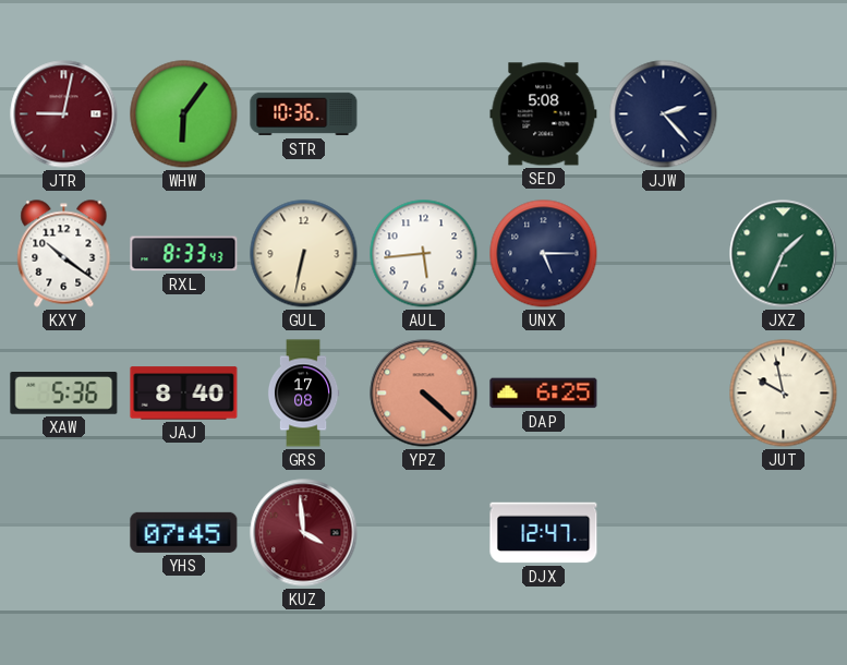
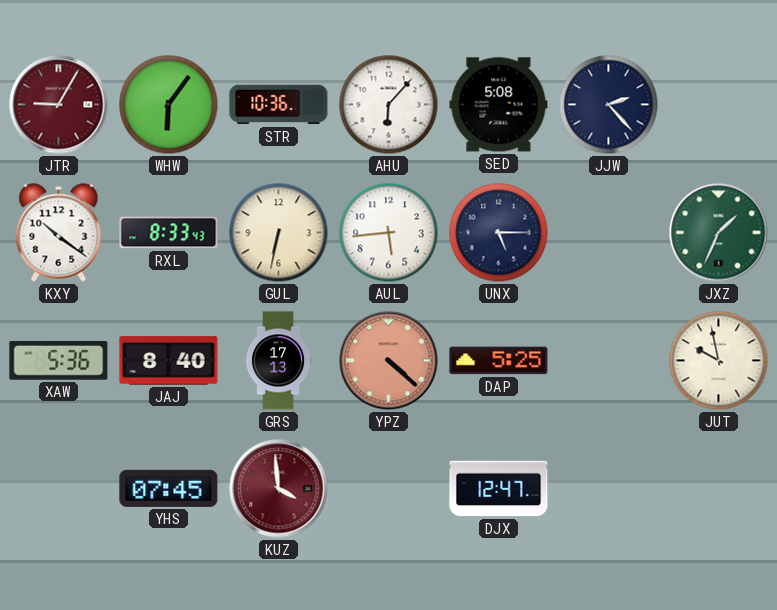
JTR: 9:02 -> 9:05
AHU: none -> 6:07
GRS: 17:08 -> 17:13
DAP: 6:25 -> 5:25
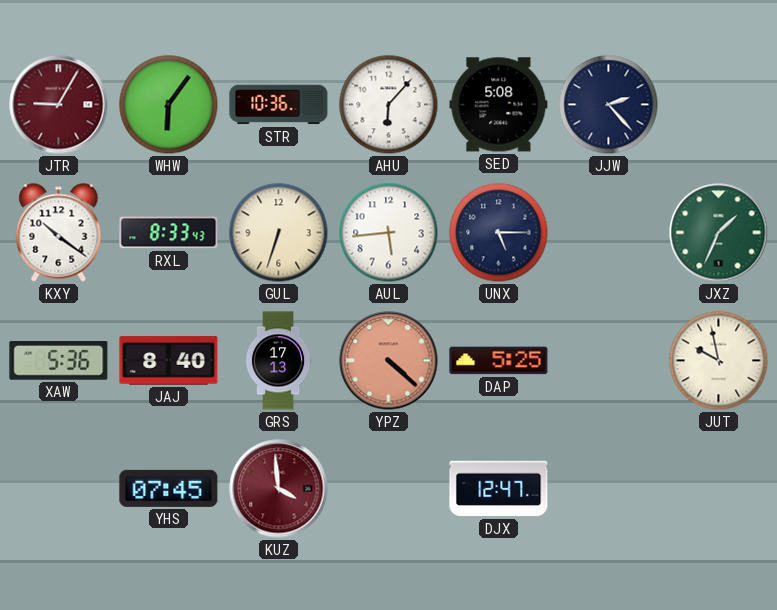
GUL: 6:32 -> 6:33
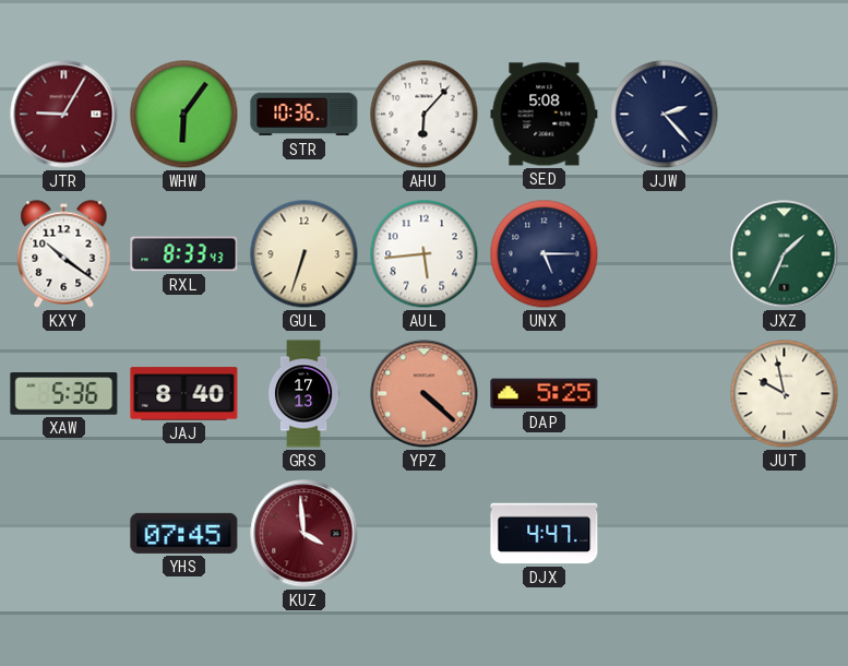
DJX: 12:47 -> 4:47
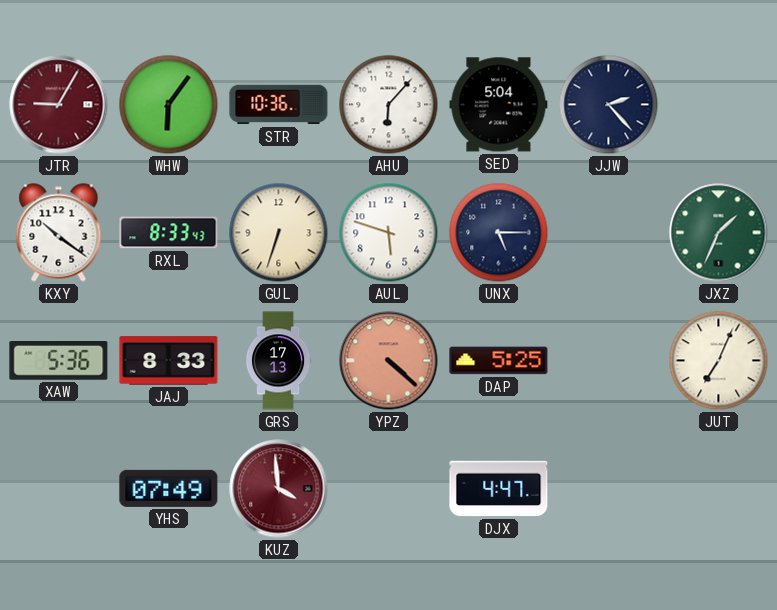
SED: 5:08 -> 5:04
AUL: 5:44 -> 5:48
JAJ: 8:40 -> 8:33
JUT: 9:58 -> 7:04
YHS: 07:45 -> 07:49
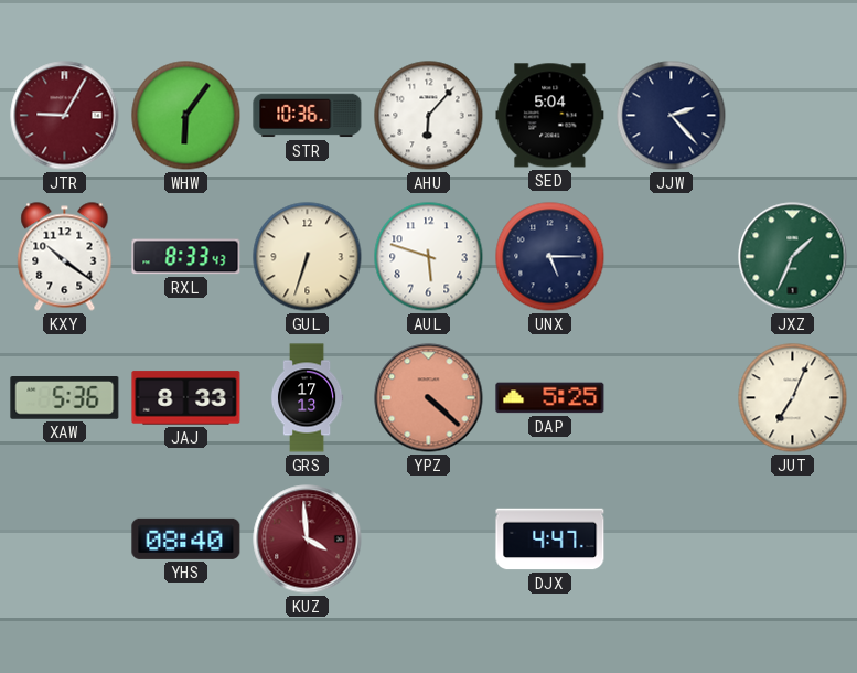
YHS: 07:49 -> 08:40
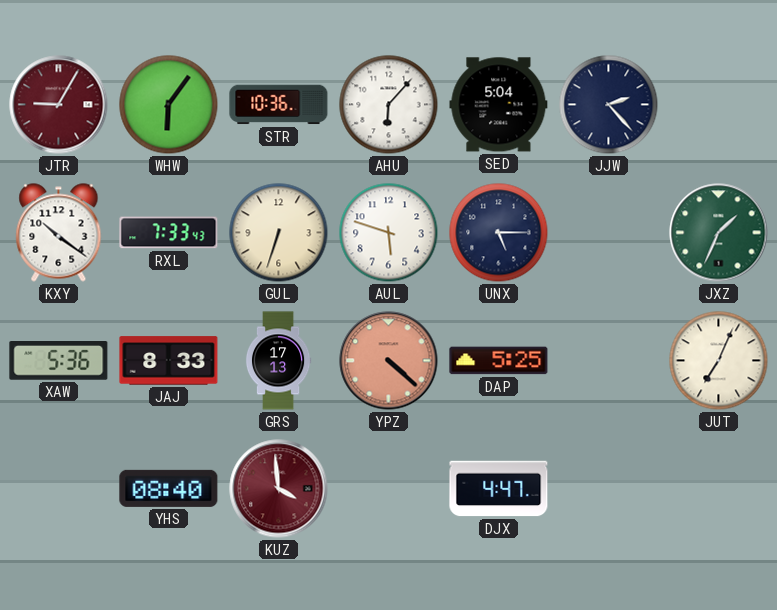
RXL: 8:33 -> 7:33
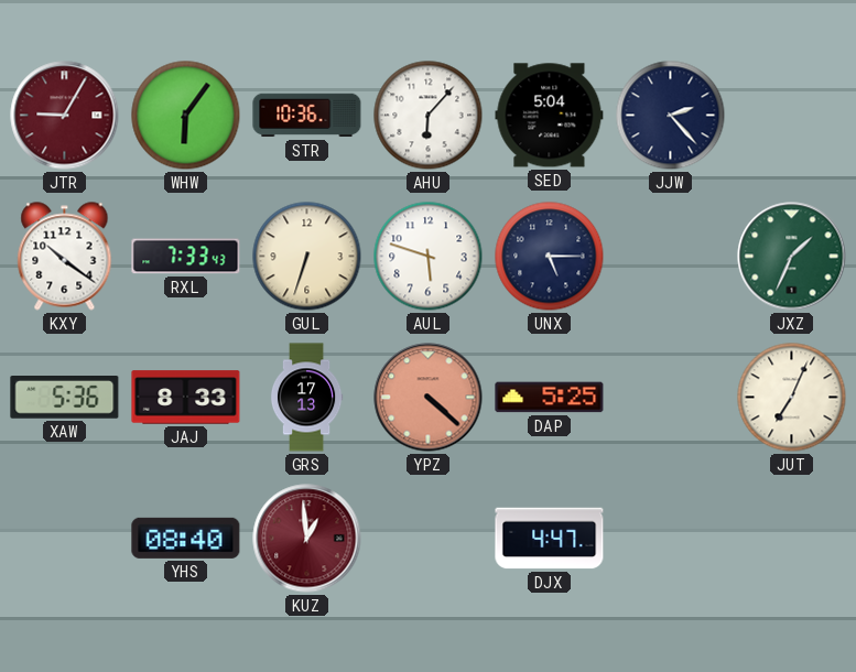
KUZ: 3:59 -> 12:59
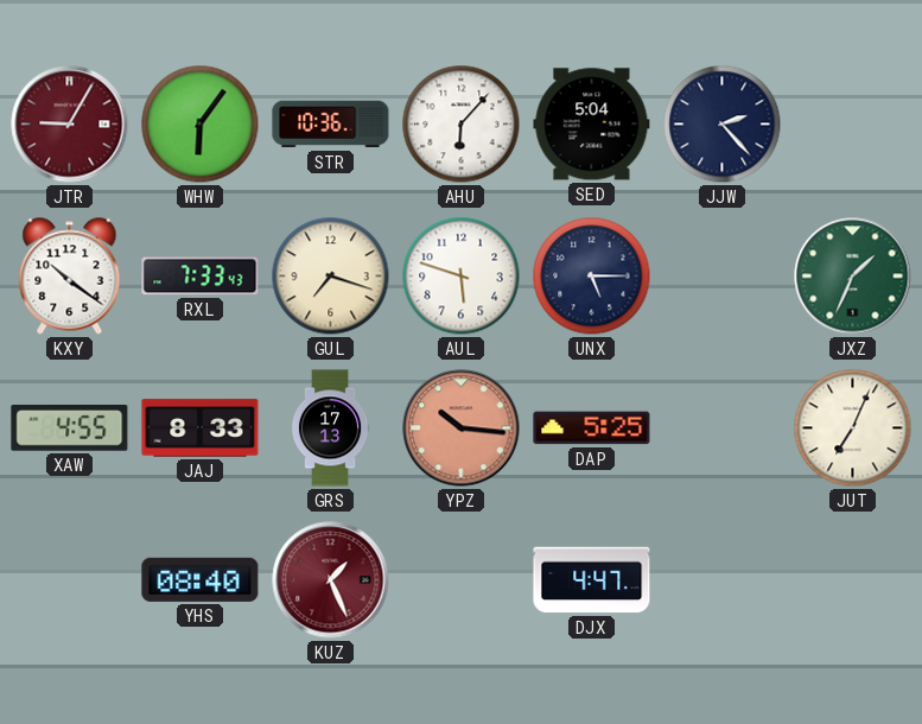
GUL: 6:33 -> 7:18
XAW: 5:36 -> 4:55
YPZ: 4:22 -> 10:16
KUZ: 12:59 -> 1:26
